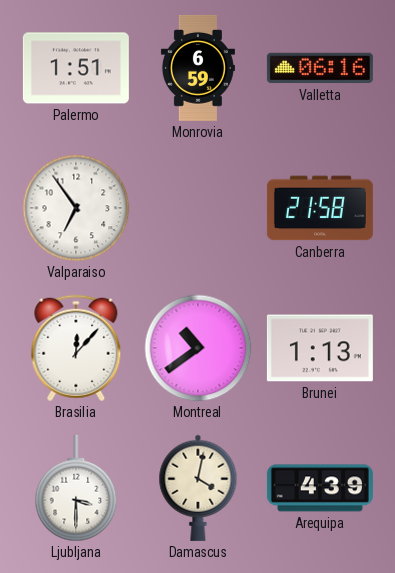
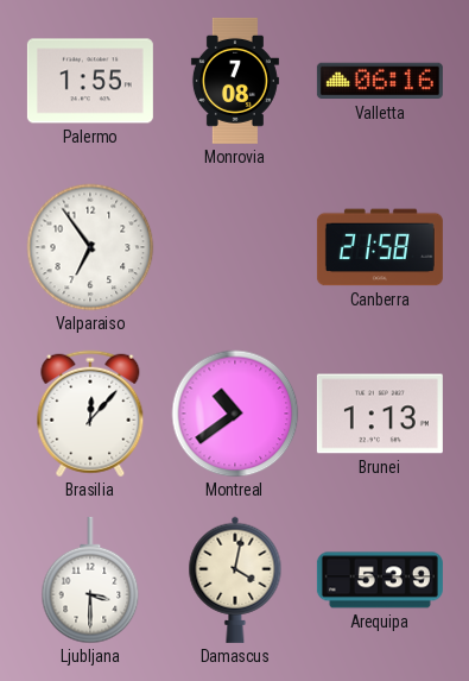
Palermo: 1:51 -> 1:55
Monrovia: 6:59 -> 7:08
Arequipa: 4:39 -> 5:39
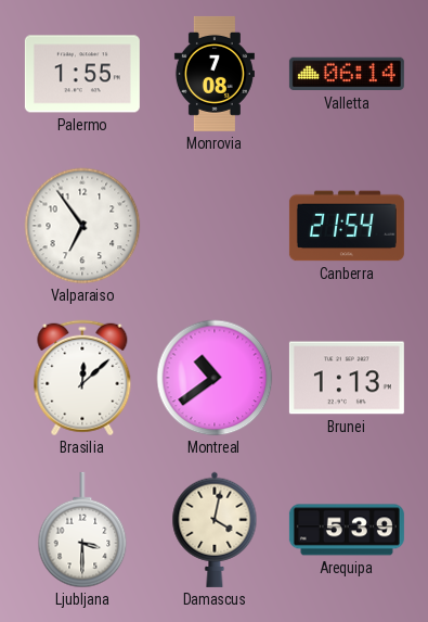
Valletta: 06:16 -> 06:14
Canberra: 21:58 -> 21:54
Brasilia: 12:07 -> 12:08
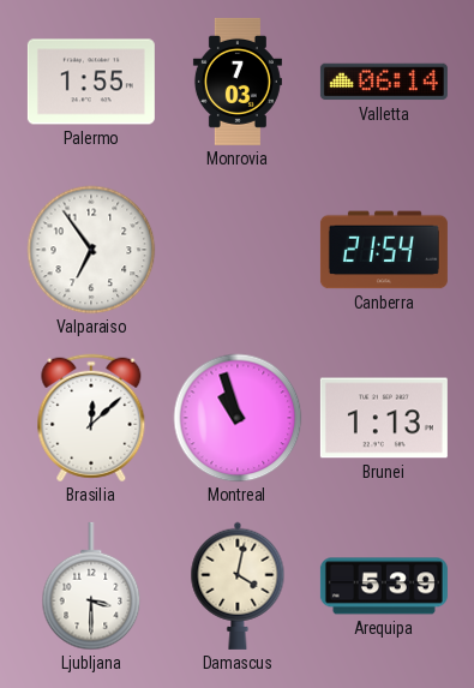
Monrovia: 7:08 -> 7:03
Montreal: 10:39 -> 10:57
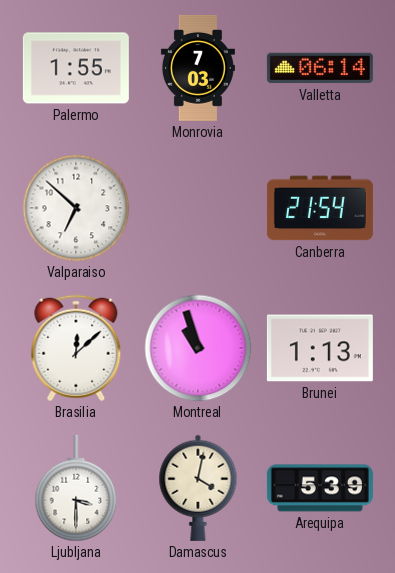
Valparaiso: 6:54 -> 6:52
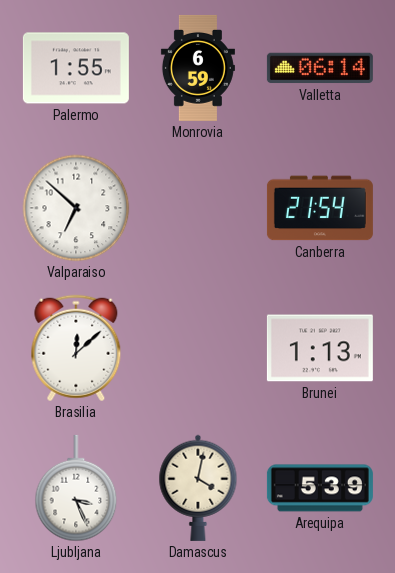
Monrovia: 7:03 -> 6:59
Montreal: 10:57 -> none
Ljubljana: 3:30 -> 3:26
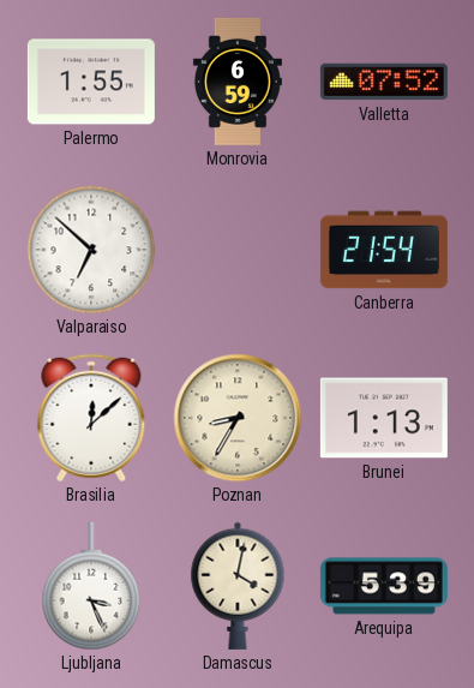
Valletta: 06:14 -> 07:52
Poznan: none -> 8:35
